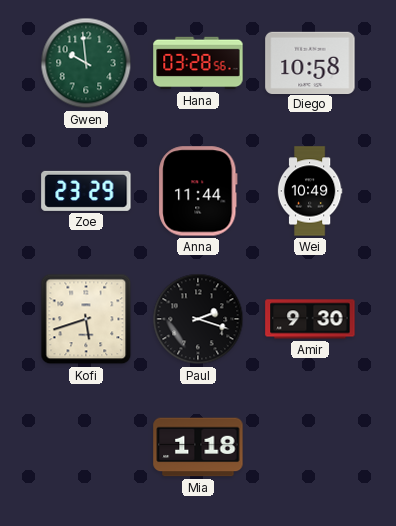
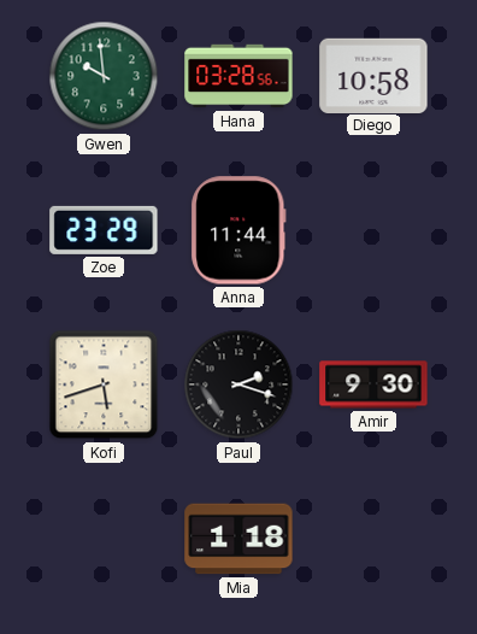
Wei: 10:49 -> none
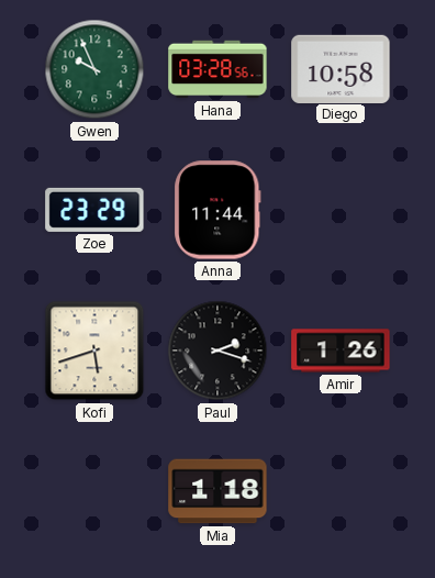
Gwen: 9:59 -> 9:56
Amir: 9:30 -> 1:26
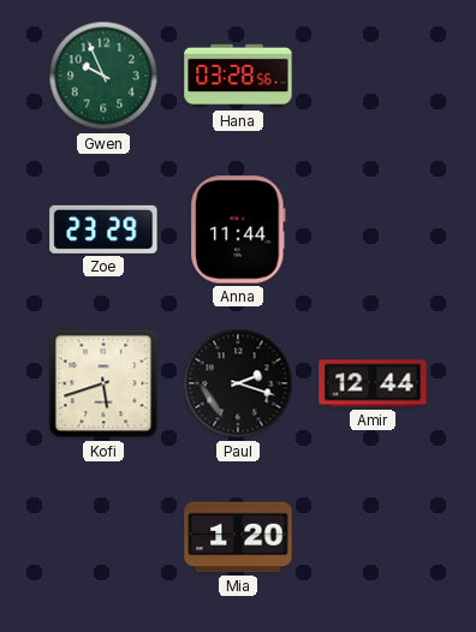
Diego: 10:58 -> none
Amir: 1:26 -> 12:44
Mia: 1:18 -> 1:20
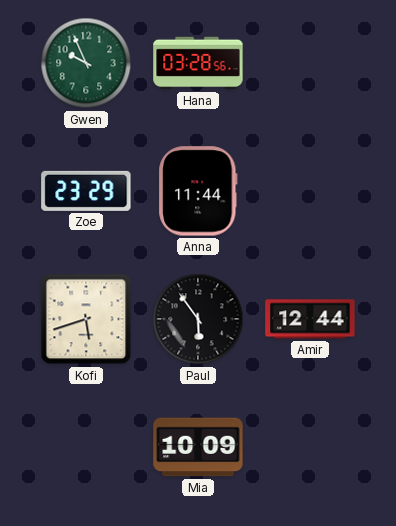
Paul: 2:18 -> 5:54
Mia: 1:20 -> 10:09
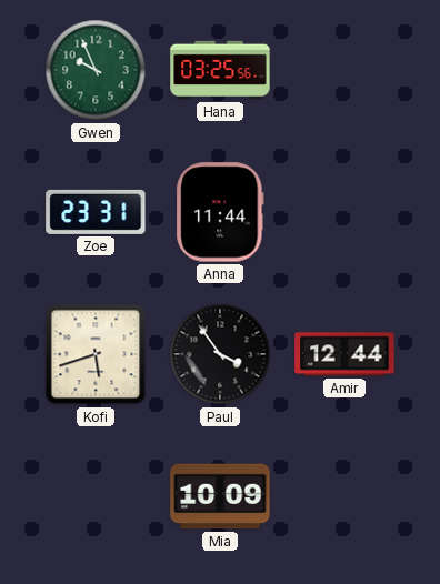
Hana: 03:28 -> 03:25
Zoe: 23:29 -> 23:31
Paul: 5:54 -> 3:54
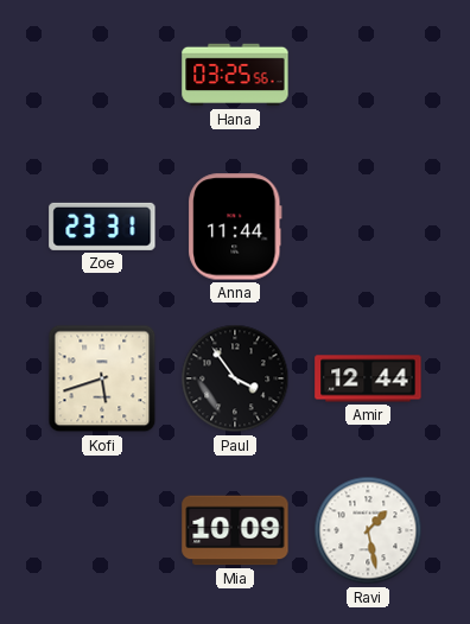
Gwen: 9:56 -> none
Ravi: none -> 1:28
